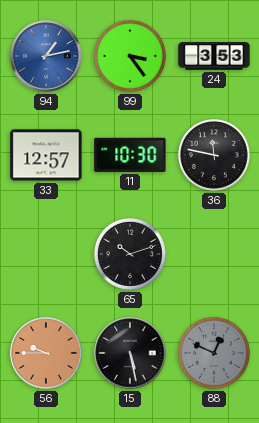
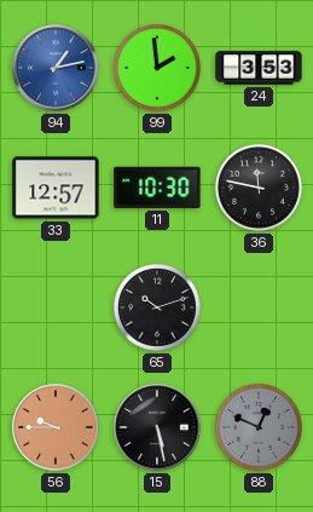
99: 3:24 -> 1:59
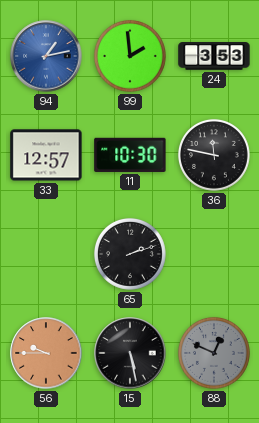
65: 10:12 -> 2:12
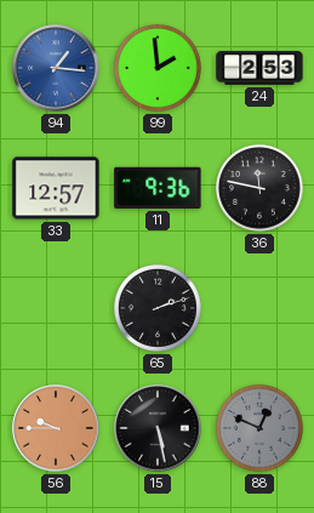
94: 1:13 -> 1:16
24: 3:53 -> 2:53
11: 10:30 -> 9:36
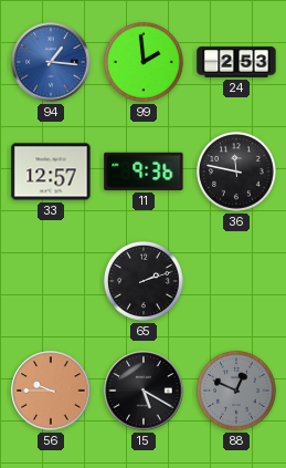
15: 5:28 -> 5:20
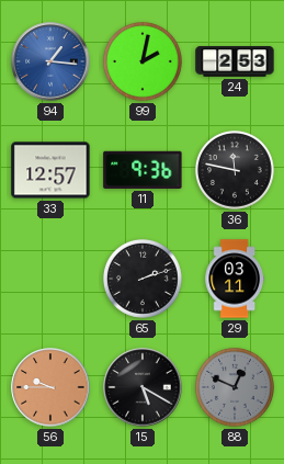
99: 1:59 -> 2:02
29: none -> 03:11
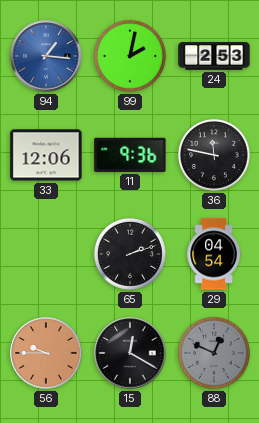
33: 12:57 -> 12:06
29: 03:11 -> 04:54
15: 5:20 -> 12:20
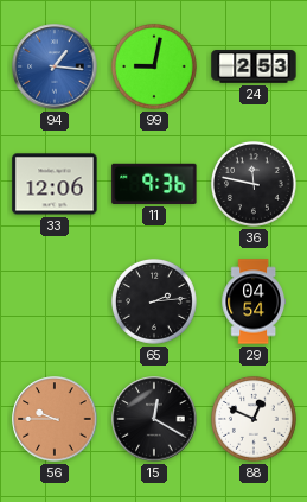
99: 2:02 -> 9:02
65: 2:12 -> 2:14
88 dial: grey -> white
